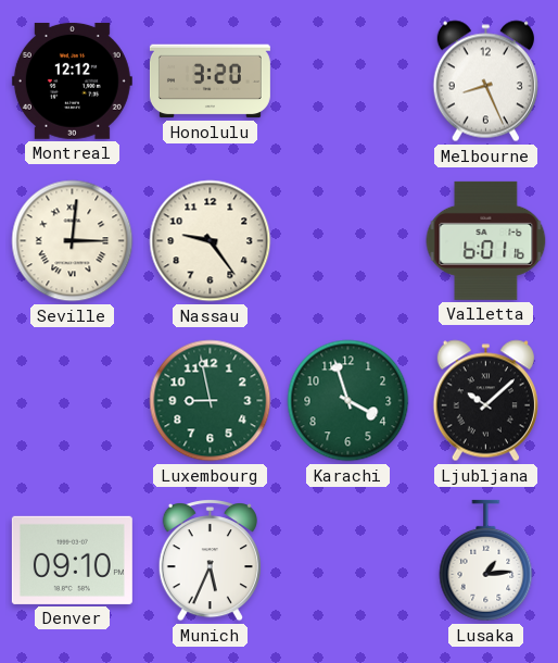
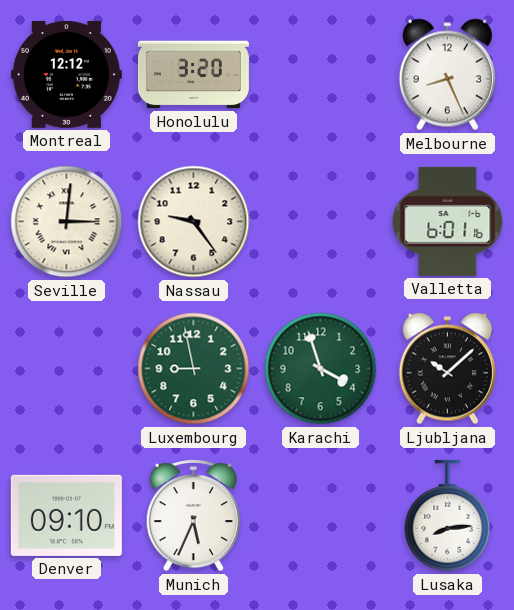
Lusaka: 1:14 -> 8:14
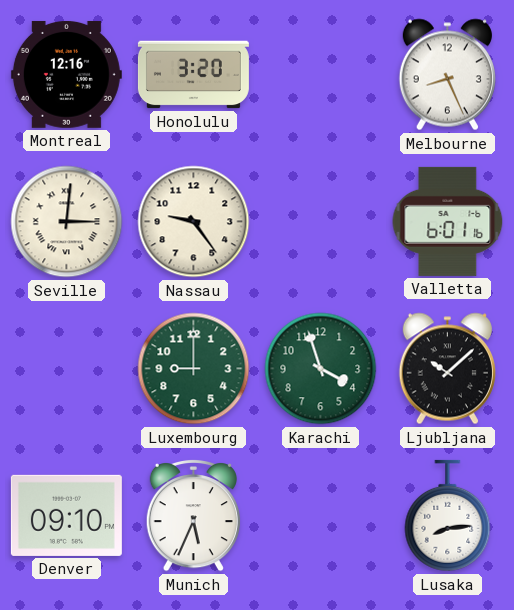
Montreal: 12:12 -> 12:16
Luxembourg: 8:58 -> 9:00
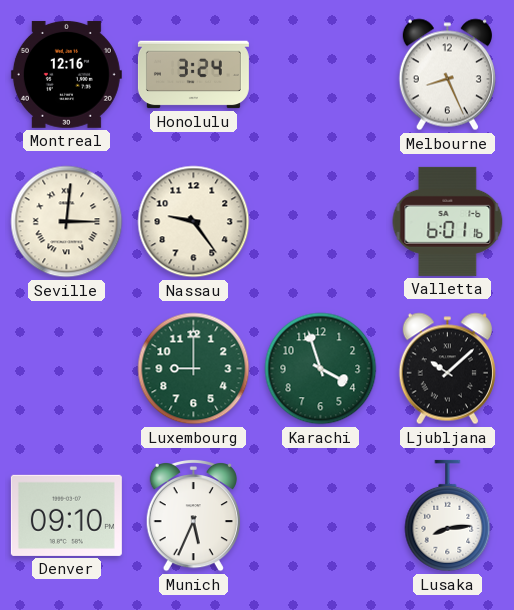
Honolulu: 3:20 -> 3:24
